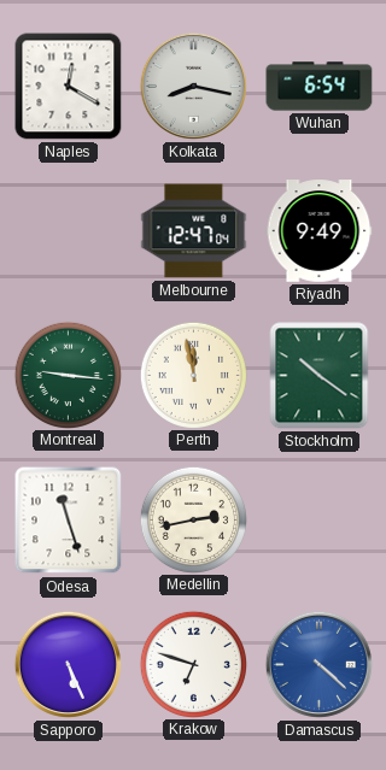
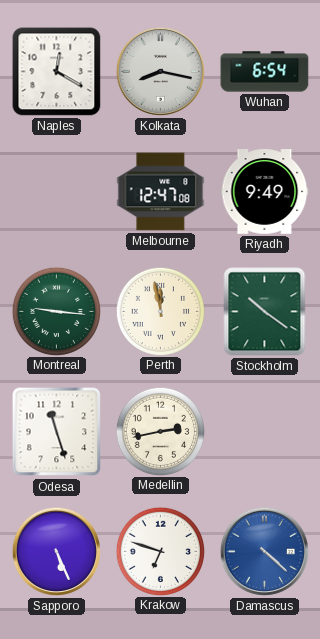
Melbourne: 12:47:04 -> 12:47:08
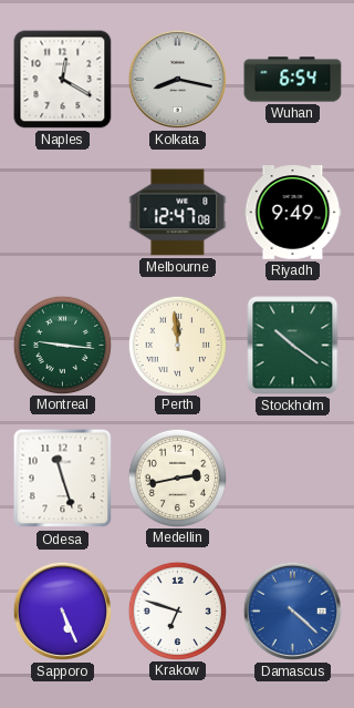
Perth: 11:58 -> 11:59
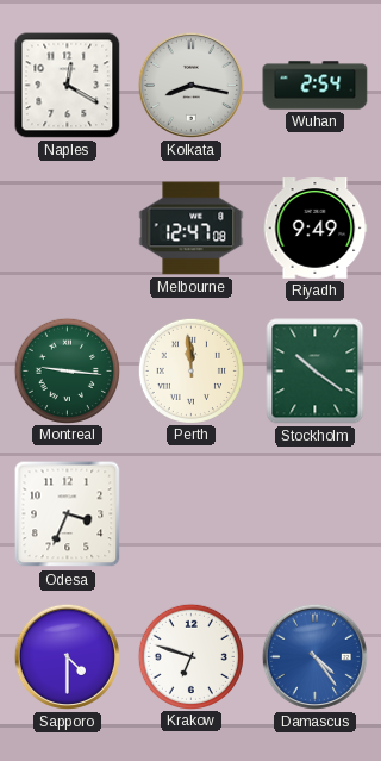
Wuhan: 6:54 -> 2:54
Odesa: 11:27 -> 3:34
Medellin: 2:43 -> none
Sapporo: 5:26 -> 4:30
Damascus: 4:22 -> 4:24
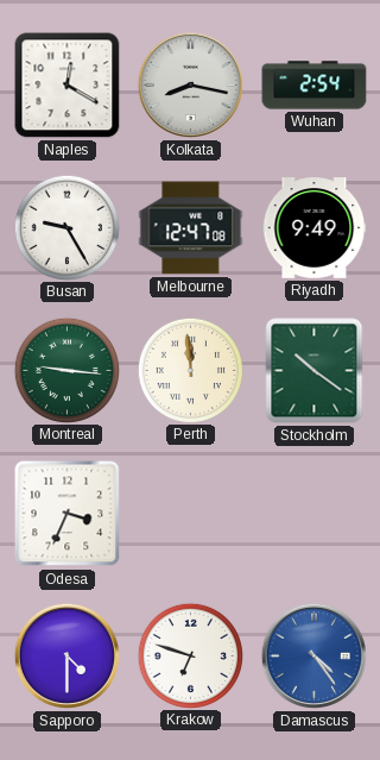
Busan: none -> 9:25
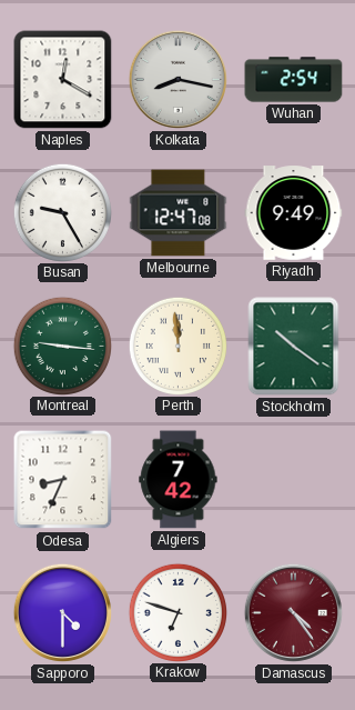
Odesa: 3:34 -> 8:34
Algiers: none -> 7:42
Damascus dial: blue -> burgundy
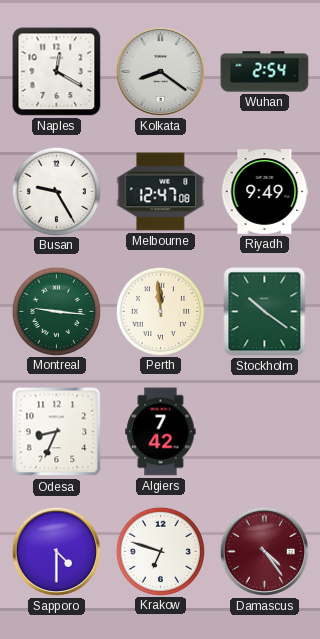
Kolkata: 8:17 -> 8:21
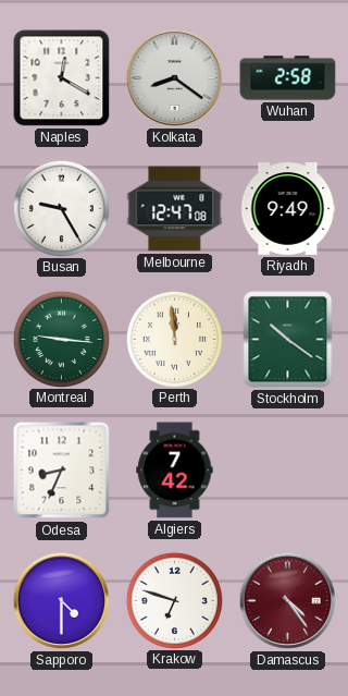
Wuhan: 2:54 -> 2:58
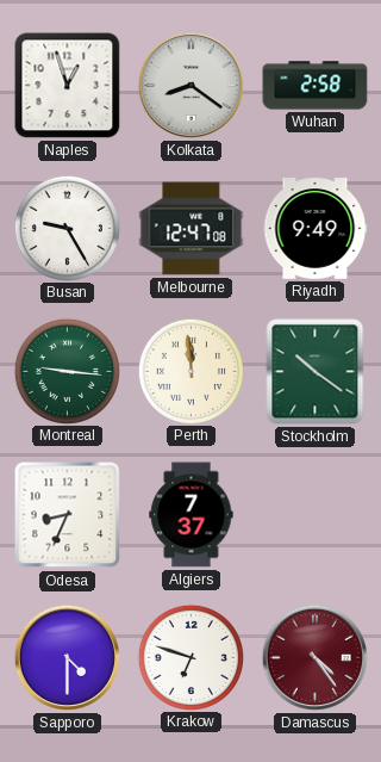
Naples: 12:20 -> 12:57
Algiers: 7:42 -> 7:37
